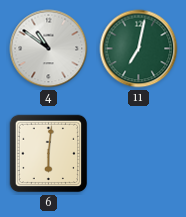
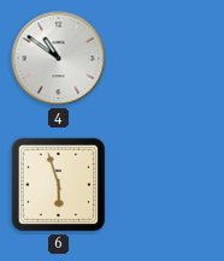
11: 7:02 -> none
6: 6:01 -> 5:57
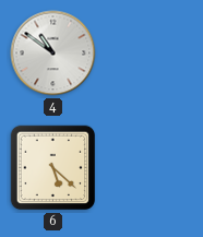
6: 5:57 -> 5:22
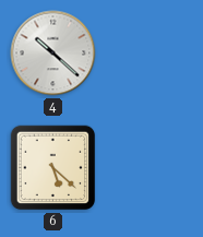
4: 10:51 -> 10:22
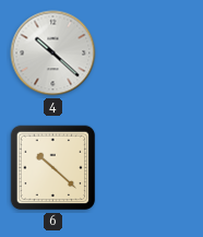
6: 5:22 -> 10:22
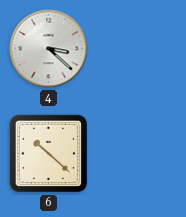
4: 10:22 -> 3:22
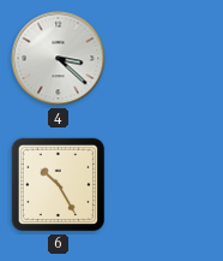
6: 10:22 -> 10:25
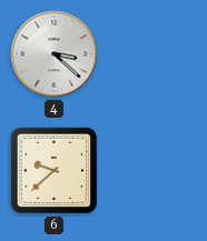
6: 10:25 -> 9:38
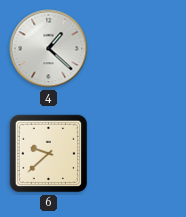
4: 3:22 -> 1:22
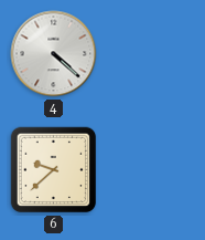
4: 1:22 -> 4:22
